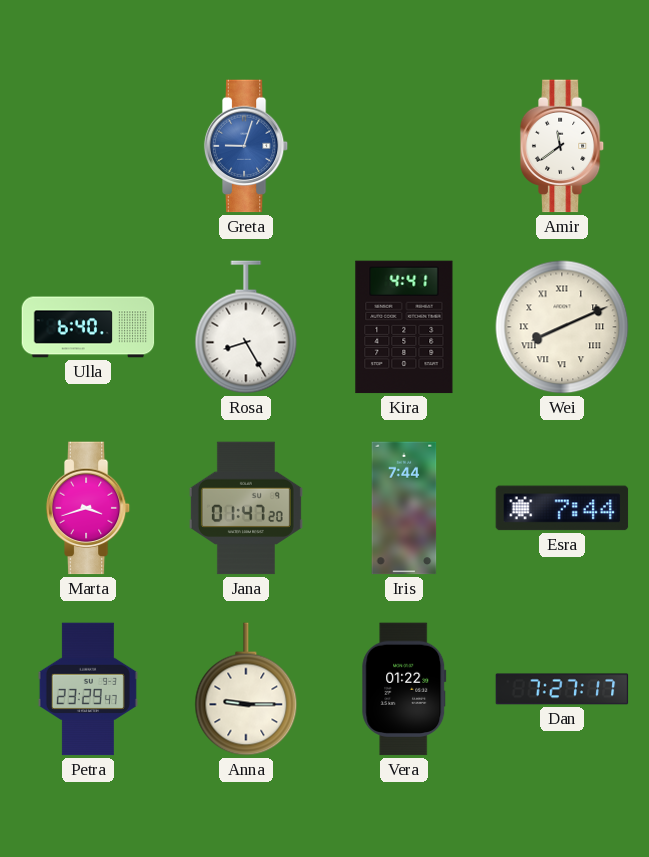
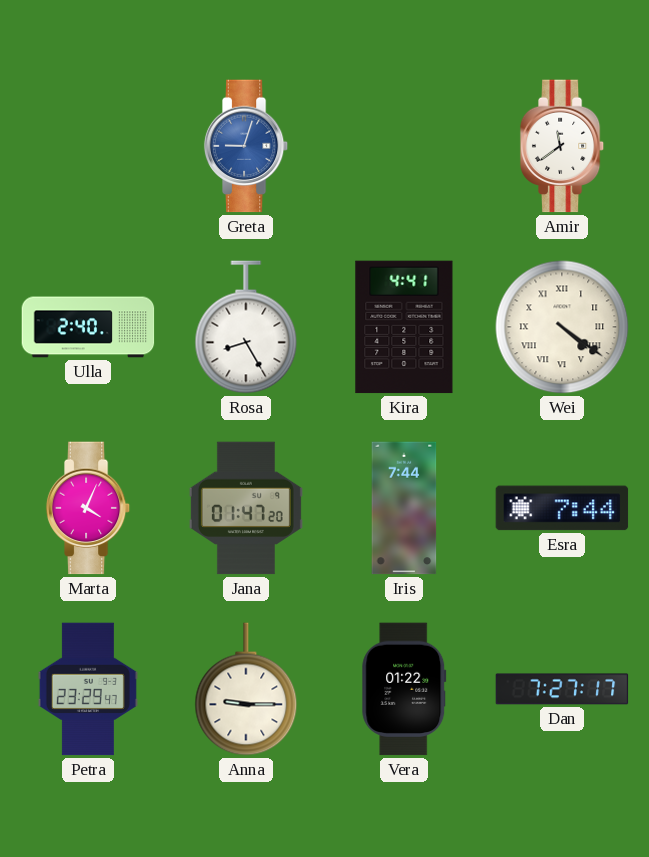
Ulla: 6:40 -> 2:40
Wei: 8:11 -> 4:21
Marta: 3:42 -> 4:04
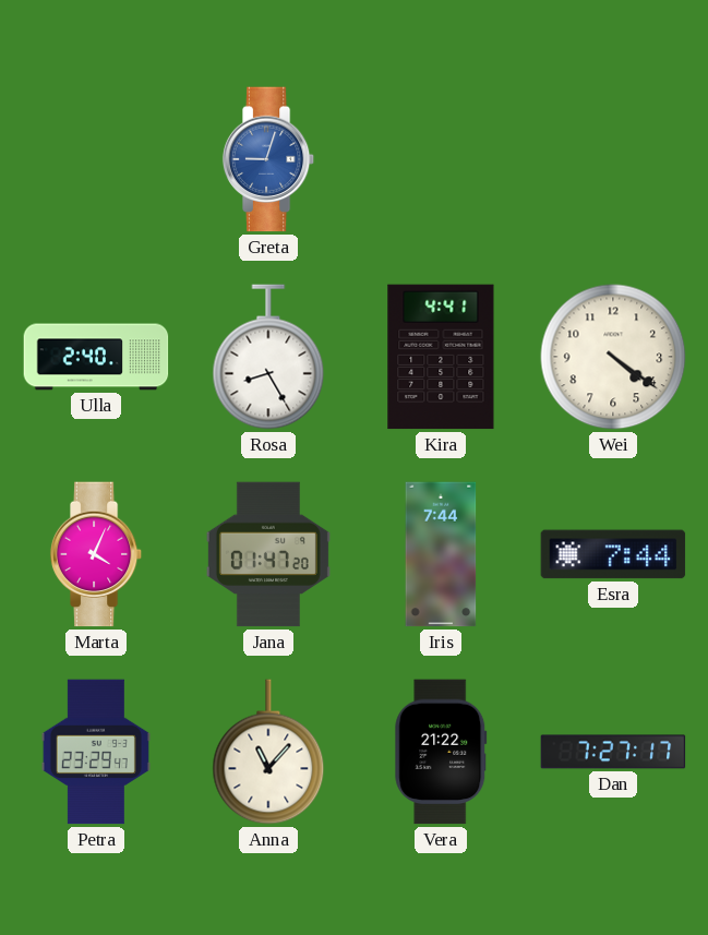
Amir: 11:39 -> none
Wei numerals: Roman -> Arabic
Anna: 9:15 -> 11:07
Vera: 01:22 -> 21:22
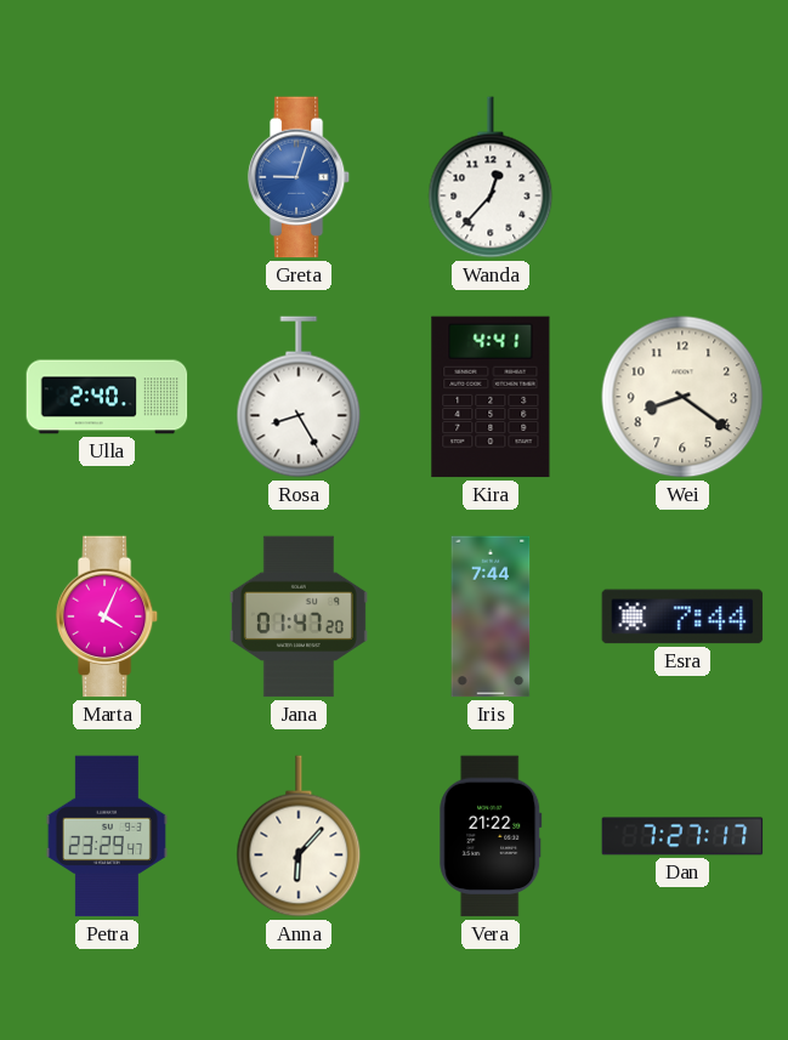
Wanda: none -> 12:37
Wei: 4:21 -> 8:21
Anna: 11:07 -> 6:07
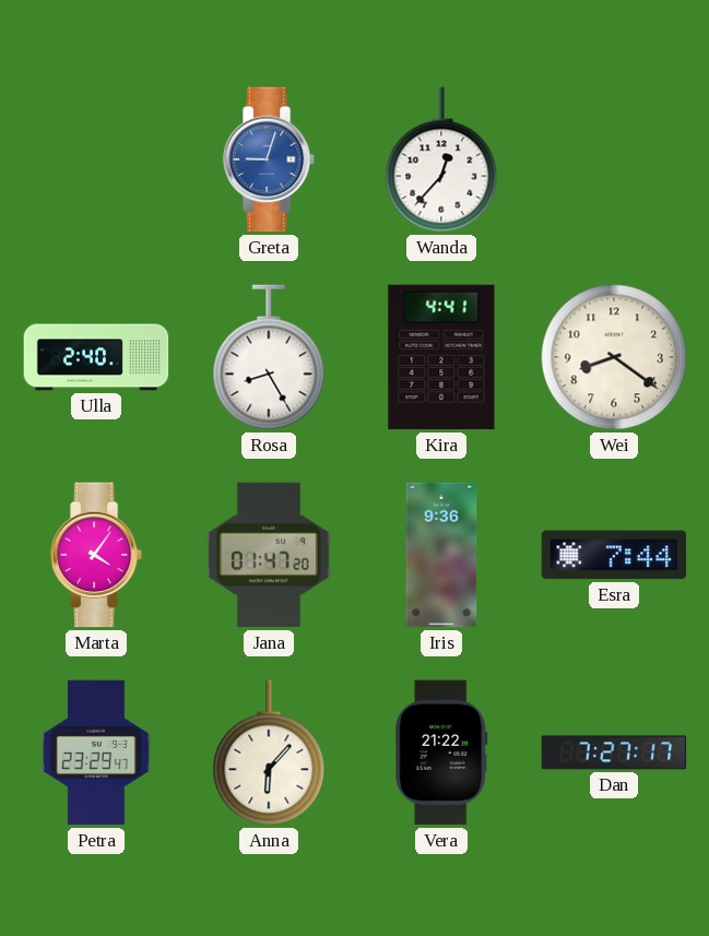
Marta: 4:04 -> 4:06
Iris: 7:44 -> 9:36
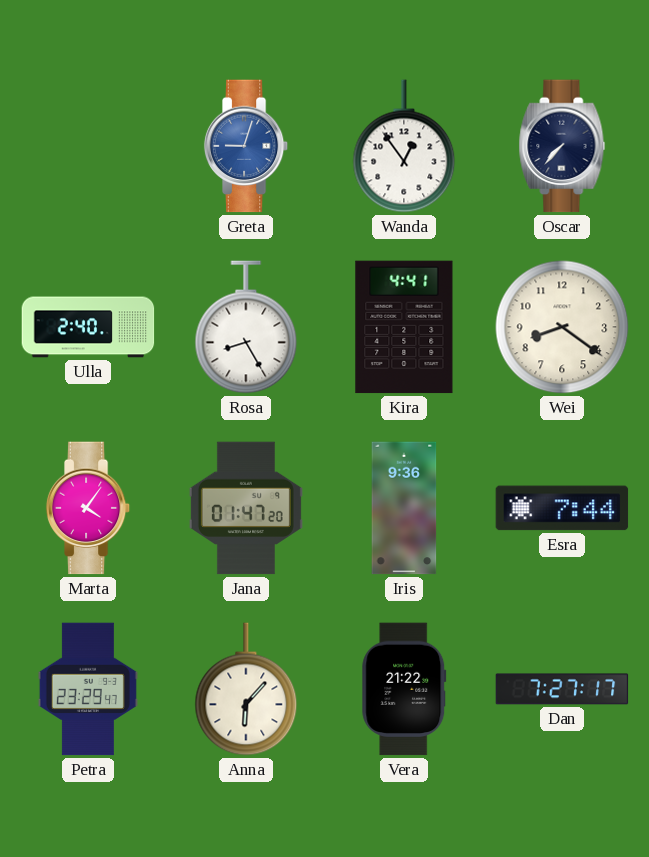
Wanda: 12:37 -> 12:54
Oscar: none -> 7:37
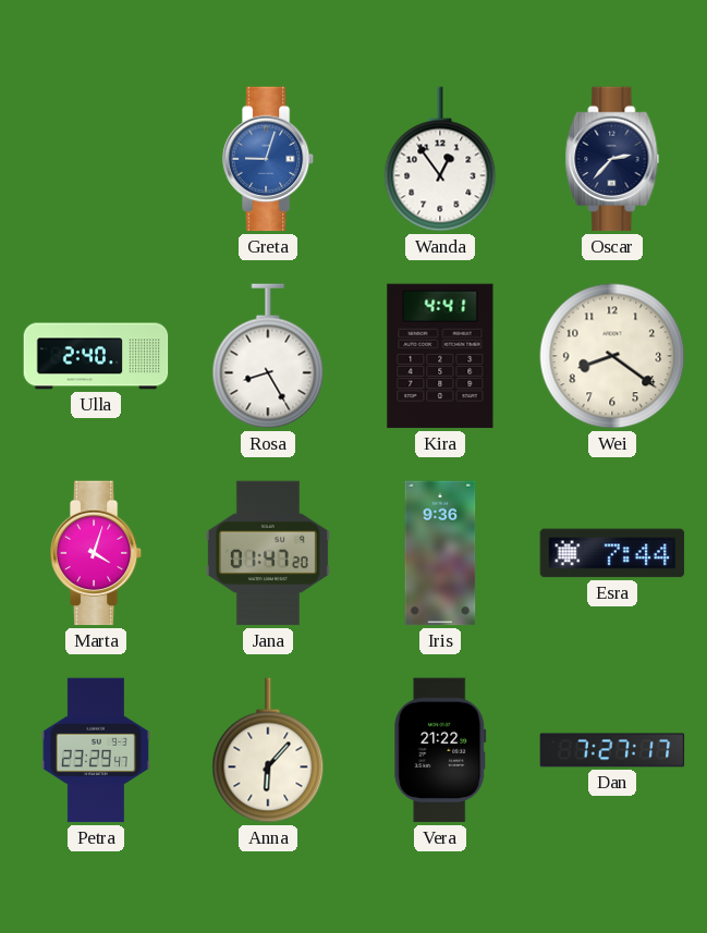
Oscar: 7:37 -> 2:37
Marta: 4:06 -> 4:03
